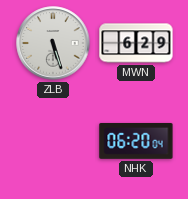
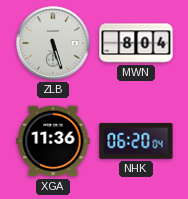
MWN: 6:29 -> 8:04
XGA: none -> 11:36
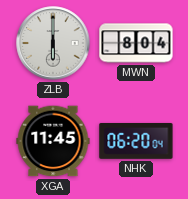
ZLB: 5:27 -> 6:00
XGA: 11:36 -> 11:45
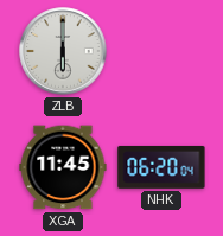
MWN: 8:04 -> none
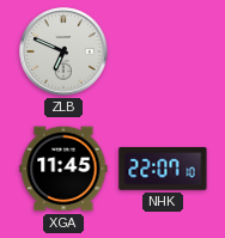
ZLB: 6:00 -> 6:49
NHK: 06:20 -> 22:07
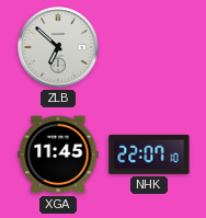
ZLB: 6:49 -> 6:52
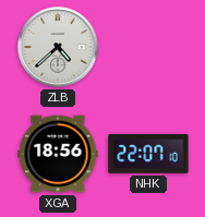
ZLB: 6:52 -> 4:38
XGA: 11:45 -> 18:56
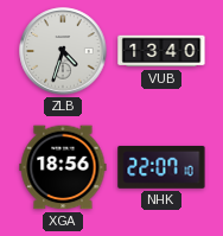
ZLB: 4:38 -> 4:33
VUB: none -> 13:40
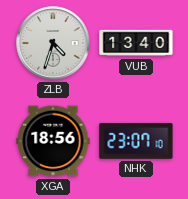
NHK: 22:07 -> 23:07
